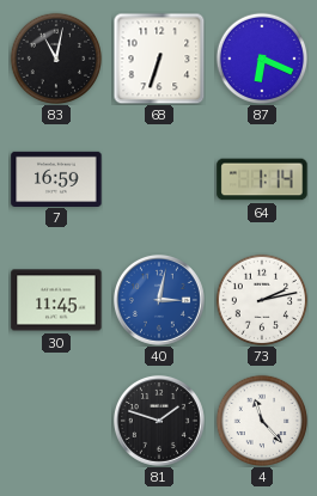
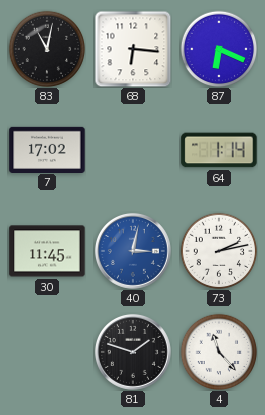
68: 6:33 -> 6:16
7: 16:59 -> 17:02
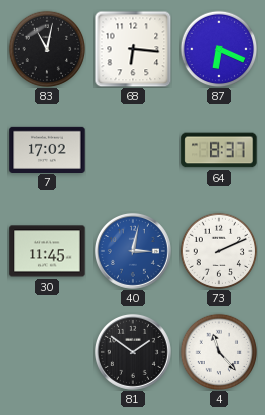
64: 1:14 -> 8:37
73: 2:13 -> 2:11
81: 1:48 -> 1:51
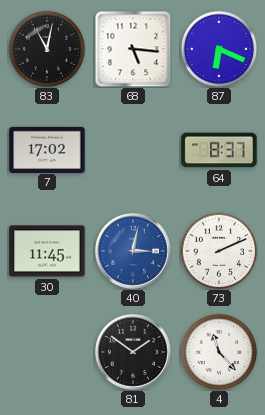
68: 6:16 -> 5:16
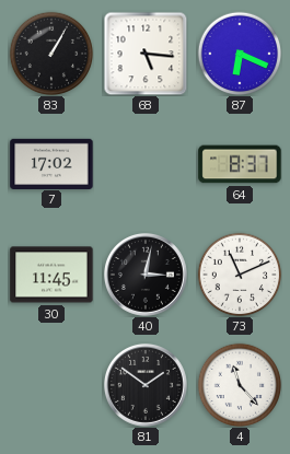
83: 11:02 -> 1:05
40 dial: blue -> black
73: 2:11 -> 11:11
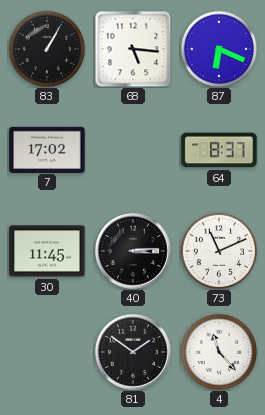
40: 3:02 -> 3:14
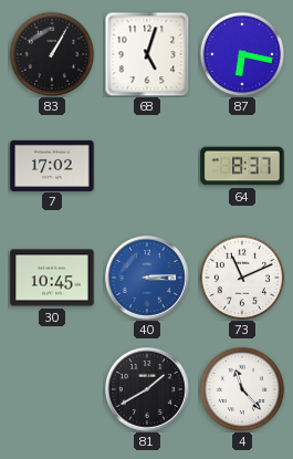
68: 5:16 -> 5:03
87: 6:19 -> 6:17
30: 11:45 -> 10:45
40 dial: black -> blue
81: 1:51 -> 1:40
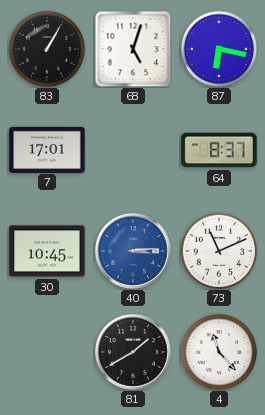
7: 17:02 -> 17:01
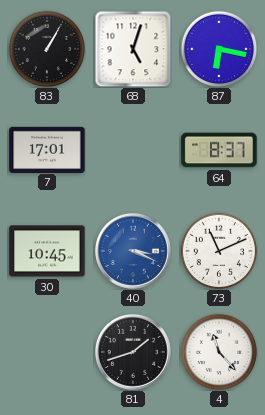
40: 3:14 -> 3:19
81: 1:40 -> 1:42
